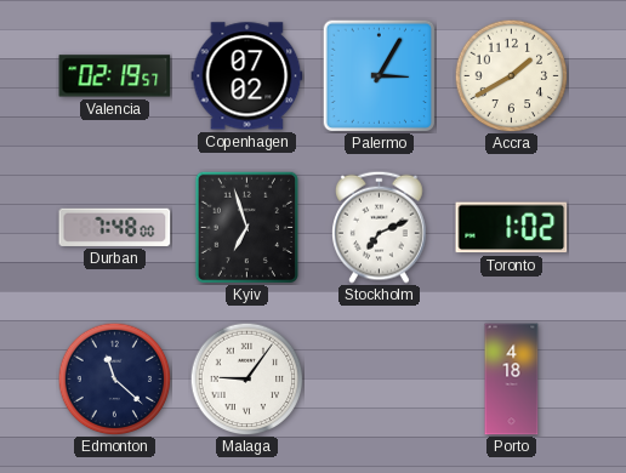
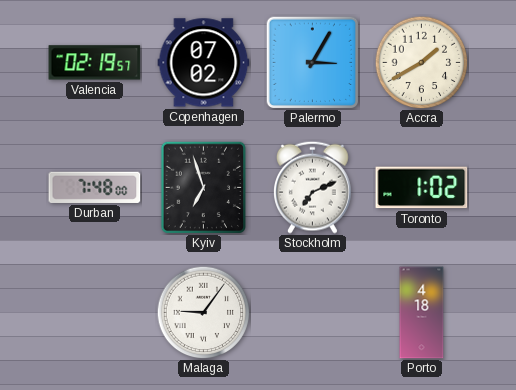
Edmonton: 11:22 -> none
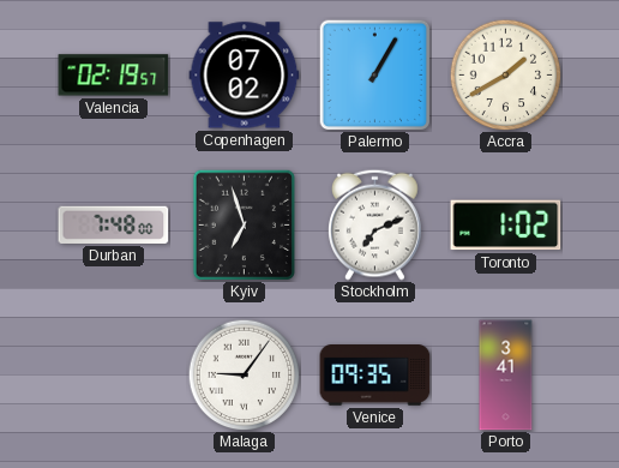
Palermo: 3:05 -> 1:05
Venice: none -> 09:35
Porto: 4:18 -> 3:41
